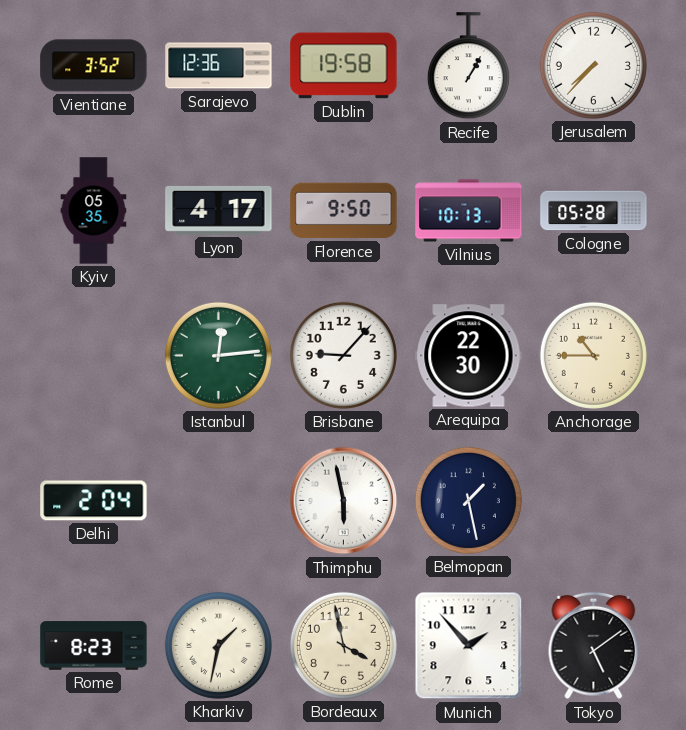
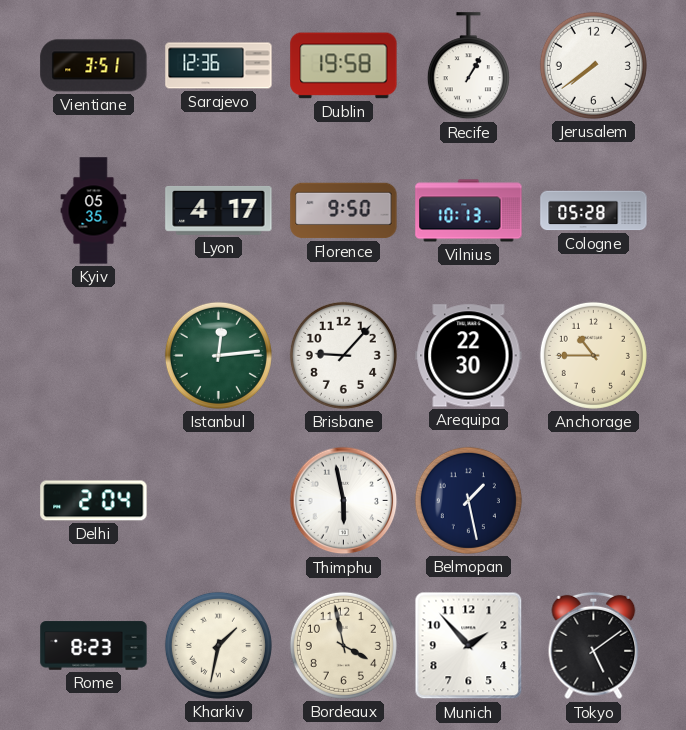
Vientiane: 3:52 -> 3:51
Jerusalem: 7:37 -> 7:39
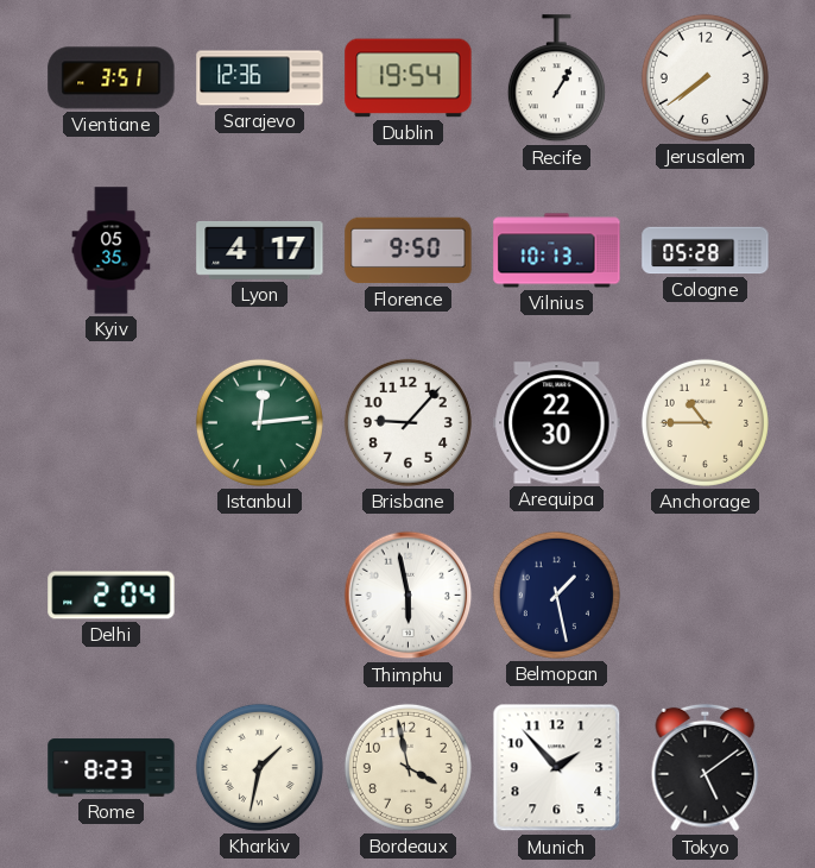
Dublin: 19:58 -> 19:54
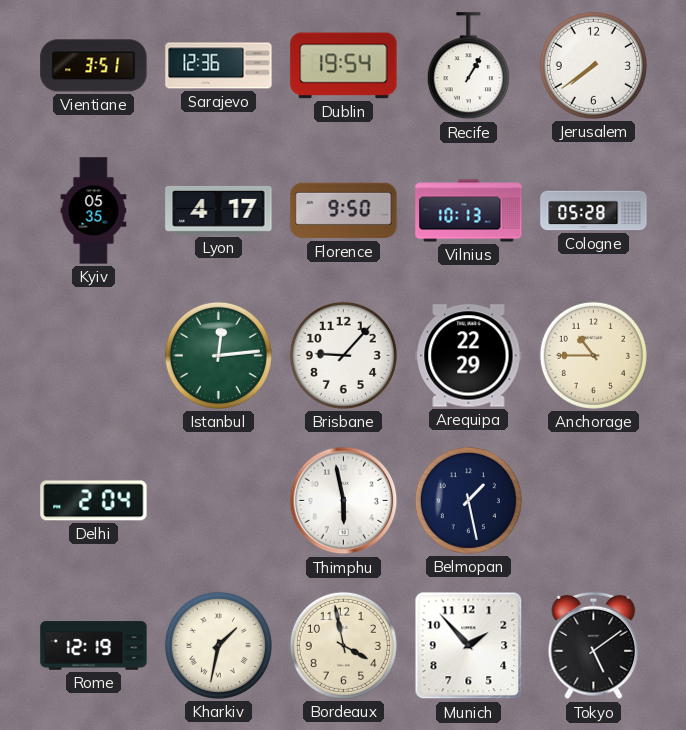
Arequipa: 22:30 -> 22:29
Rome: 8:23 -> 12:19
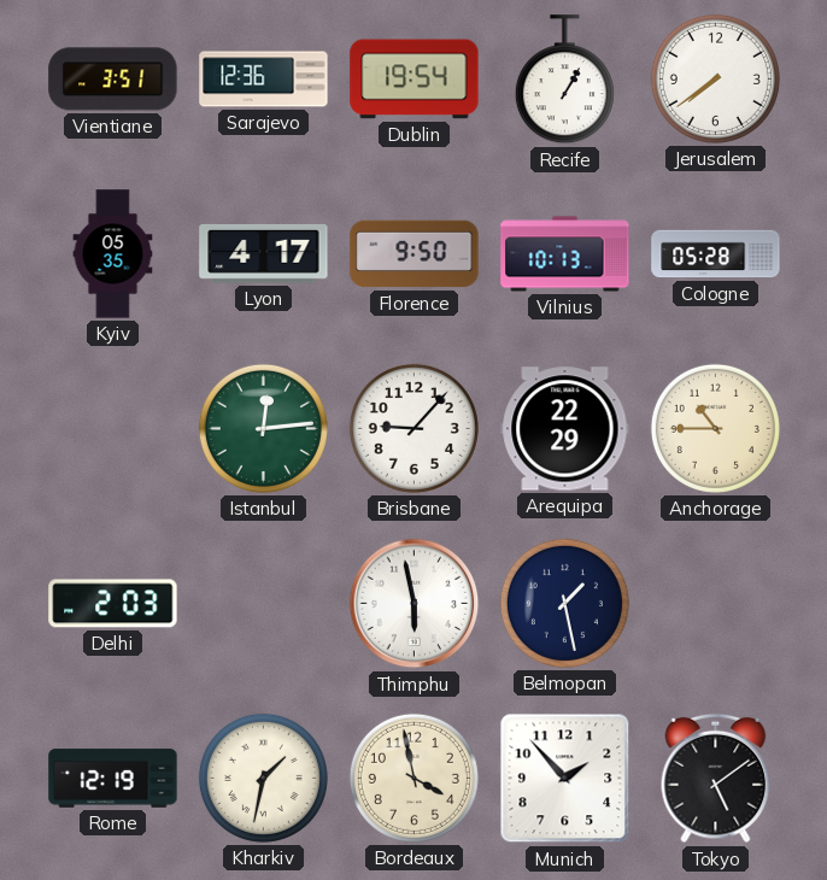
Delhi: 2:04 -> 2:03
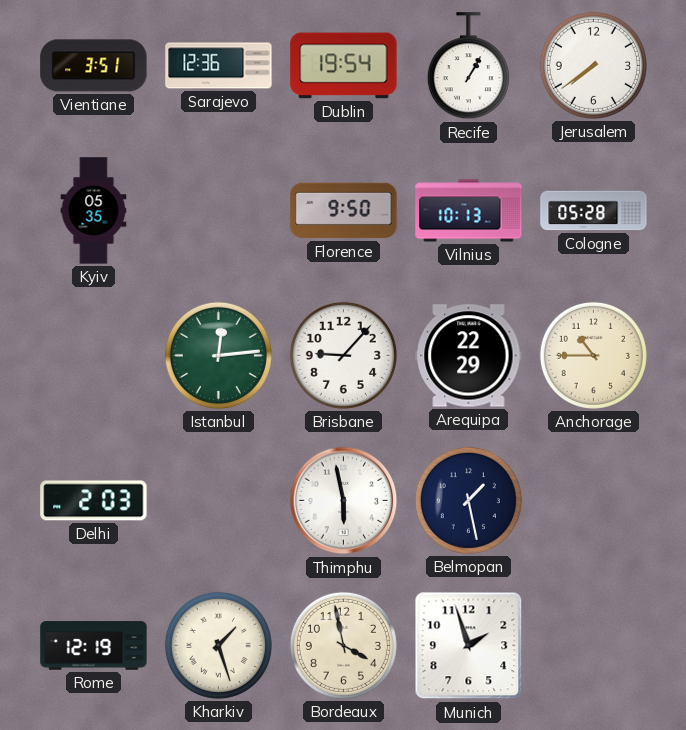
Lyon: 4:17 -> none
Kharkiv: 1:32 -> 1:27
Munich: 1:53 -> 1:57
Tokyo: 5:09 -> none
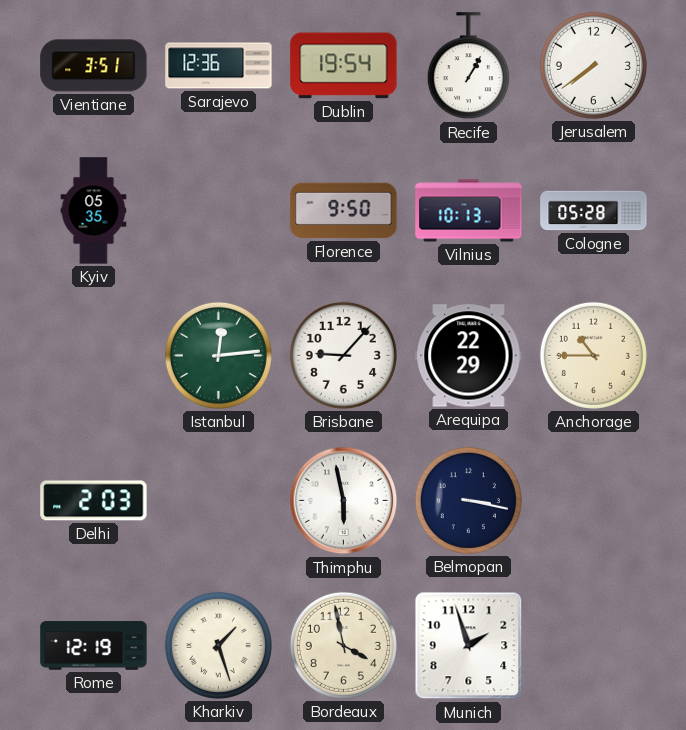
Belmopan: 1:28 -> 3:17
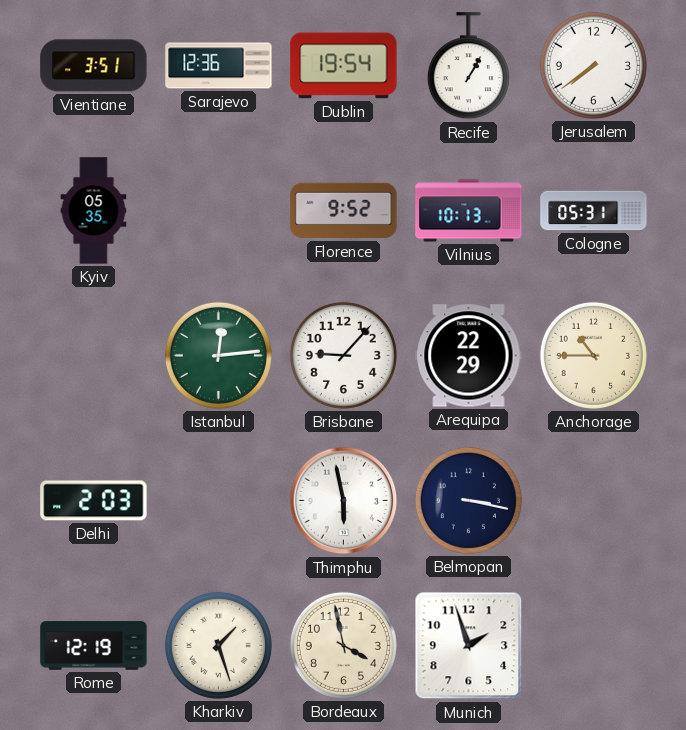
Florence: 9:50 -> 9:52
Cologne: 05:28 -> 05:31
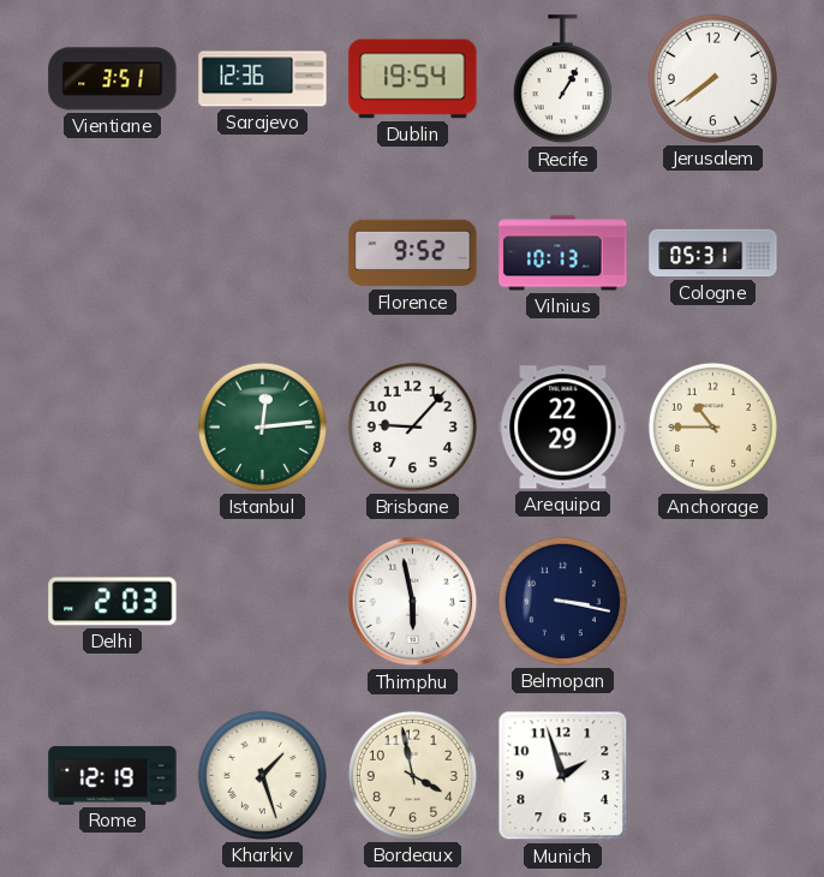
Kyiv: 05:35 -> none
